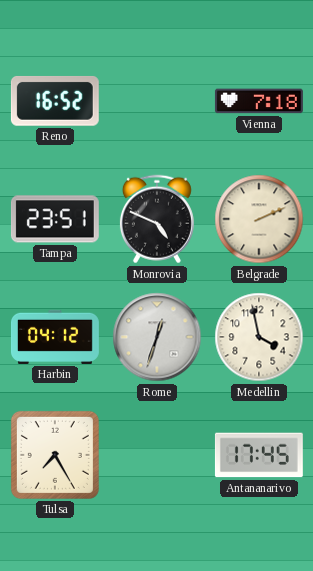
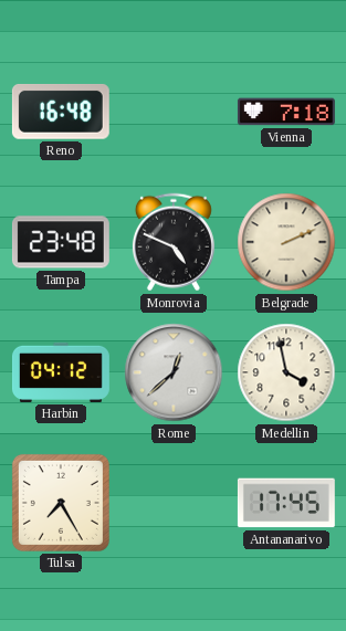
Reno: 16:52 -> 16:48
Tampa: 23:51 -> 23:48
Rome: 12:33 -> 12:38
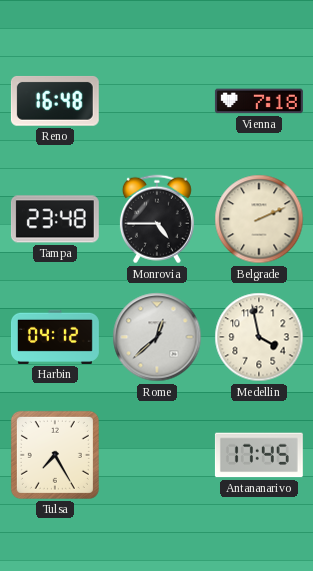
Monrovia: 4:49 -> 4:45
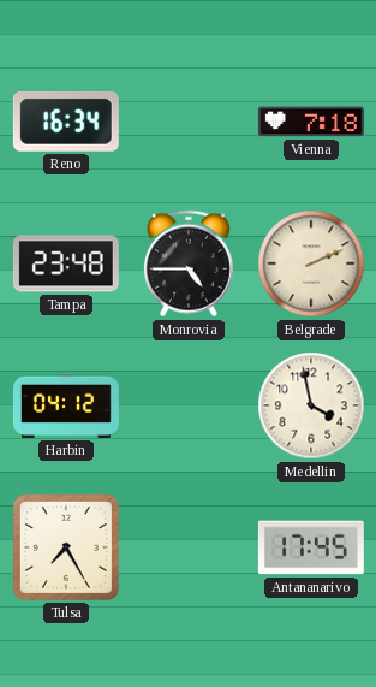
Reno: 16:48 -> 16:34
Rome: 12:38 -> none
